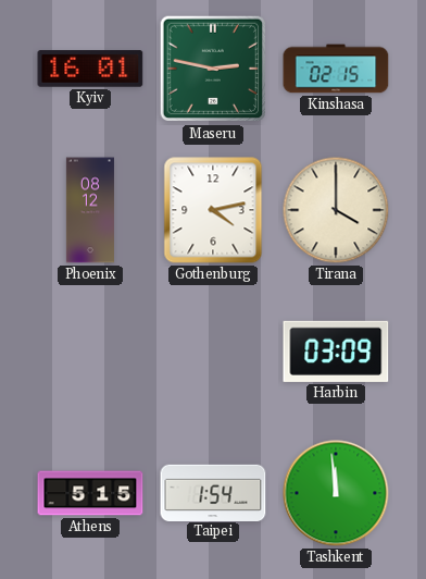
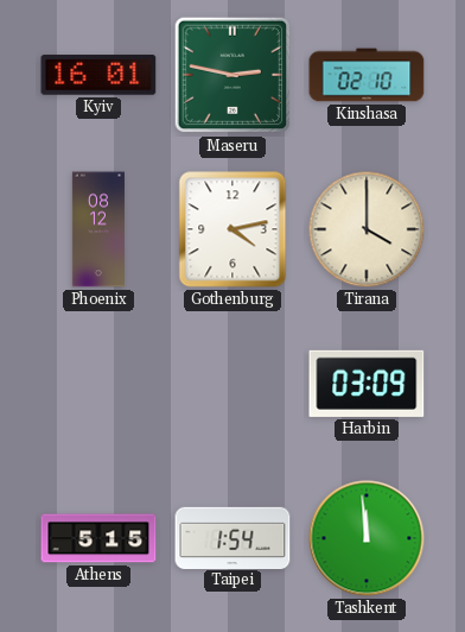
Kinshasa: 02:15 -> 02:10
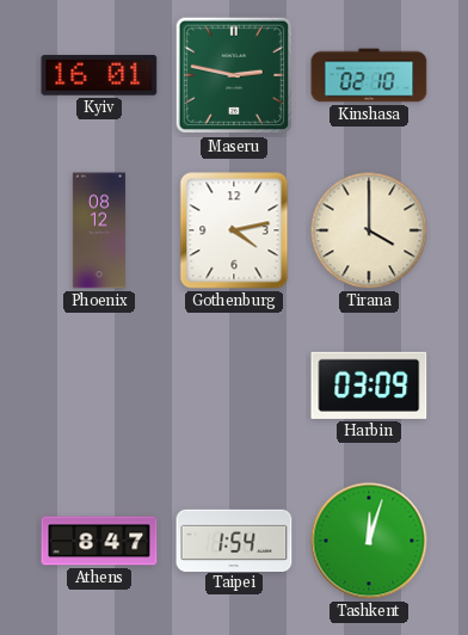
Athens: 5:15 -> 8:47
Tashkent: 11:59 -> 12:03
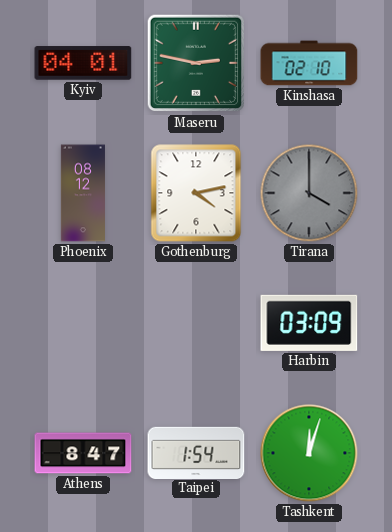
Kyiv: 16:01 -> 04:01
Tirana dial: cream -> grey
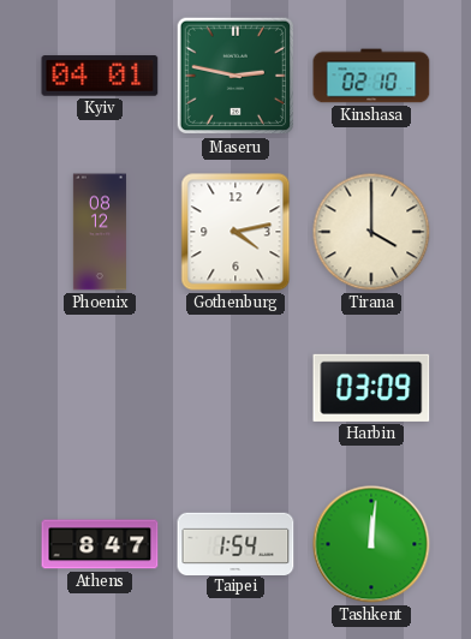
Tirana dial: grey -> cream
Tashkent: 12:03 -> 12:01
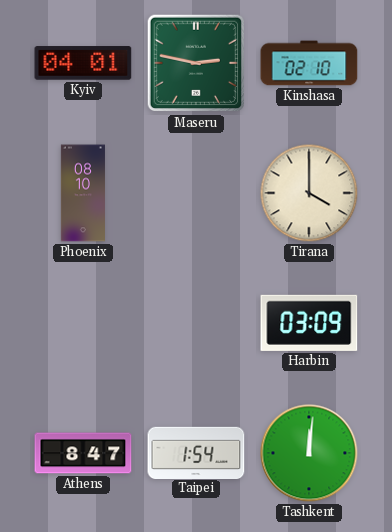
Phoenix: 08:12 -> 08:10
Gothenburg: 4:13 -> none
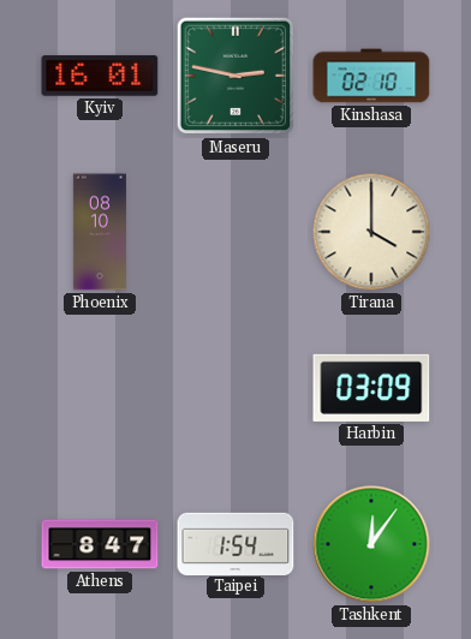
Kyiv: 04:01 -> 16:01
Tashkent: 12:01 -> 12:06
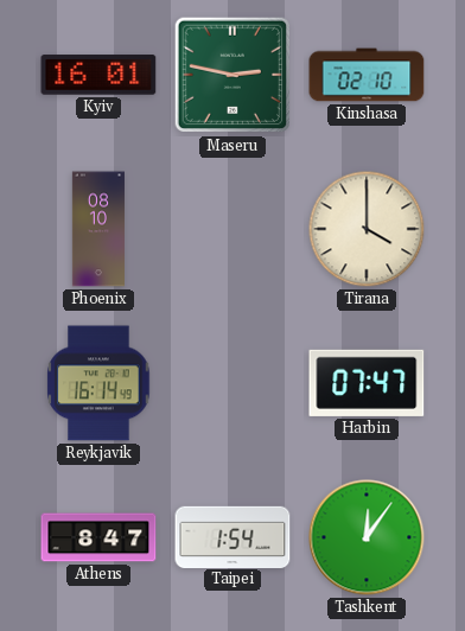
Reykjavik: none -> 16:14
Harbin: 03:09 -> 07:47
